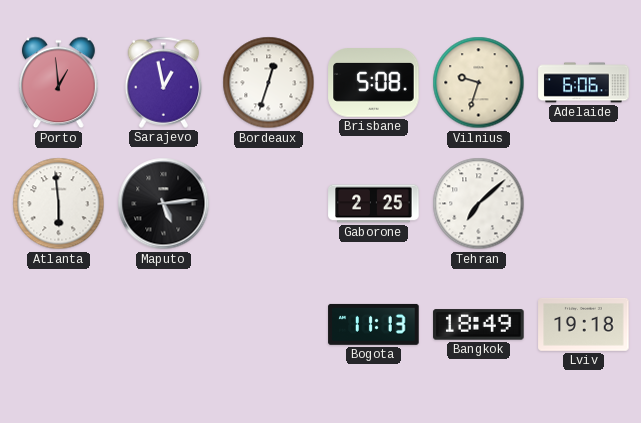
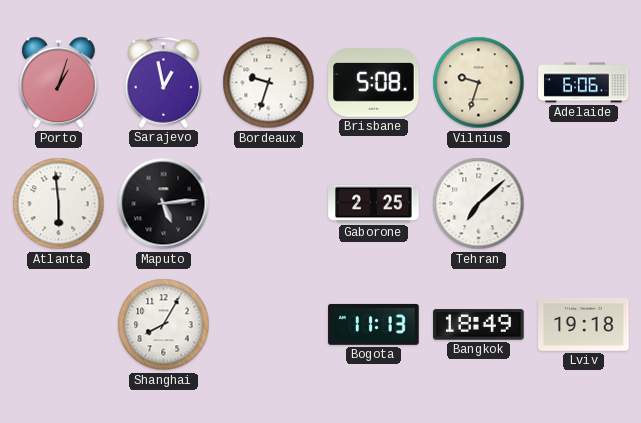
Porto: 12:59 -> 1:03
Bordeaux: 12:33 -> 9:33
Shanghai: none -> 8:05
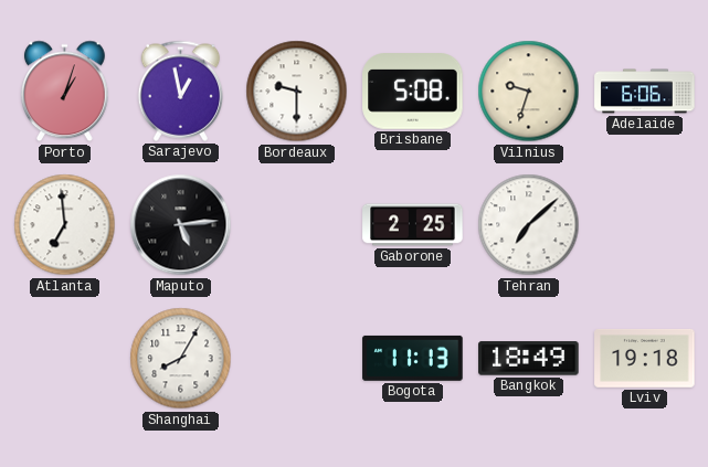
Bordeaux: 9:33 -> 9:30
Atlanta: 5:59 -> 6:59
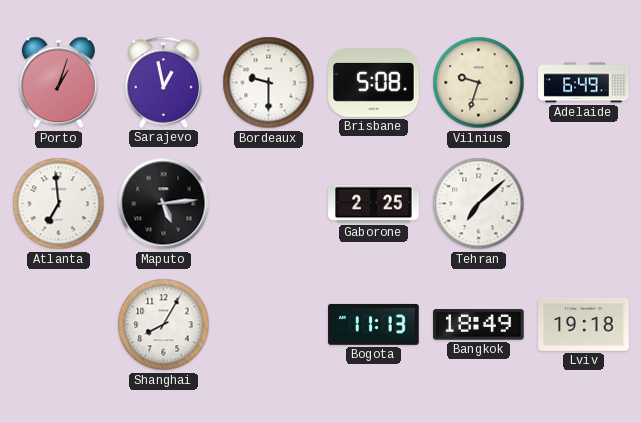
Adelaide: 6:06 -> 6:49
